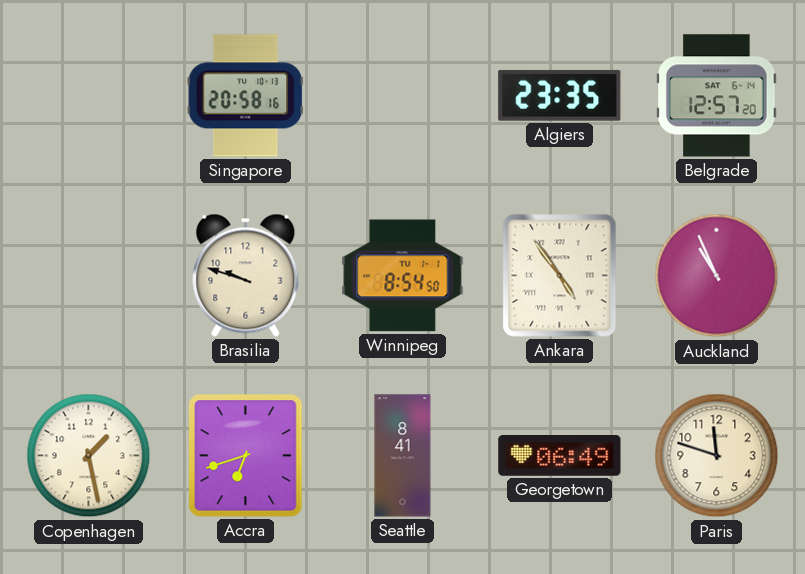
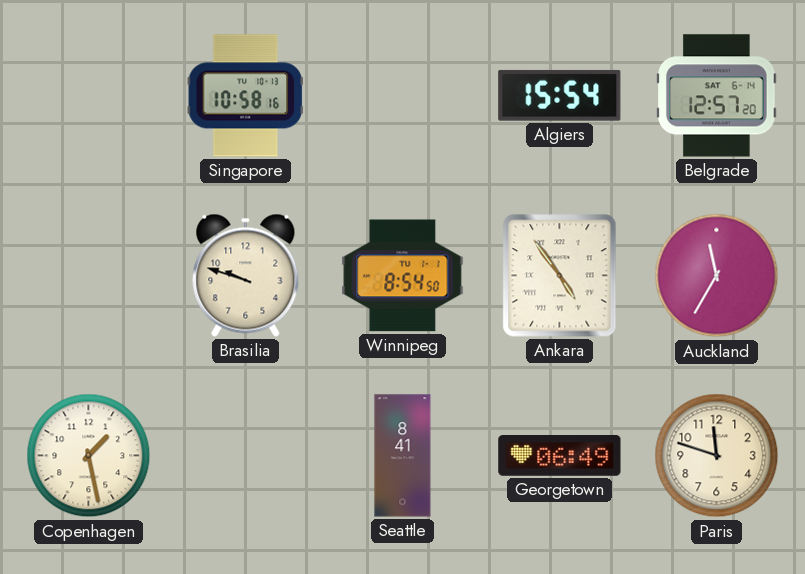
Singapore: 20:58 -> 10:58
Algiers: 23:35 -> 15:54
Auckland: 10:56 -> 11:35
Accra: 6:42 -> none
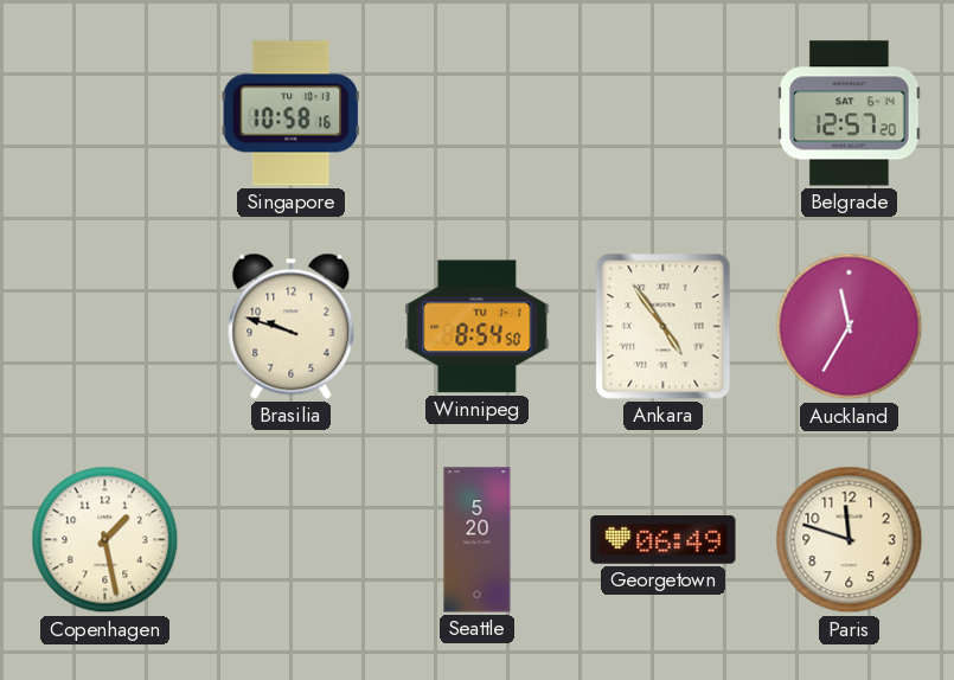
Algiers: 15:54 -> none
Seattle: 8:41 -> 5:20
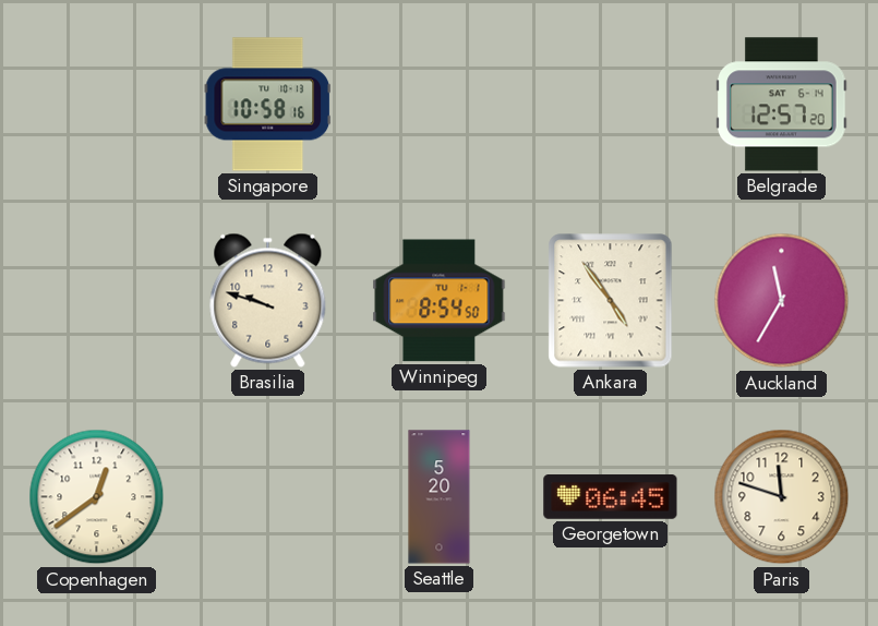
Copenhagen: 1:28 -> 12:39
Georgetown: 06:49 -> 06:45
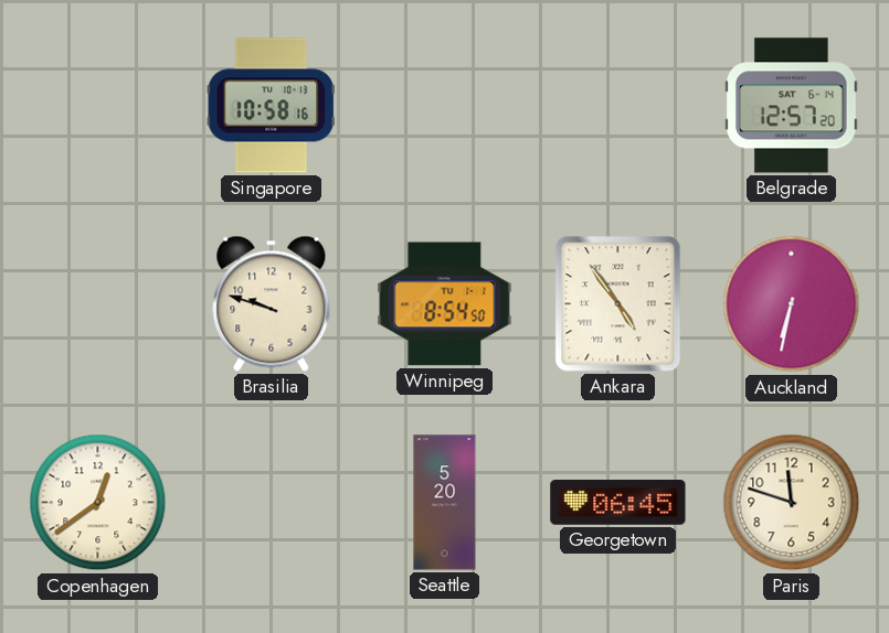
Auckland: 11:35 -> 6:32
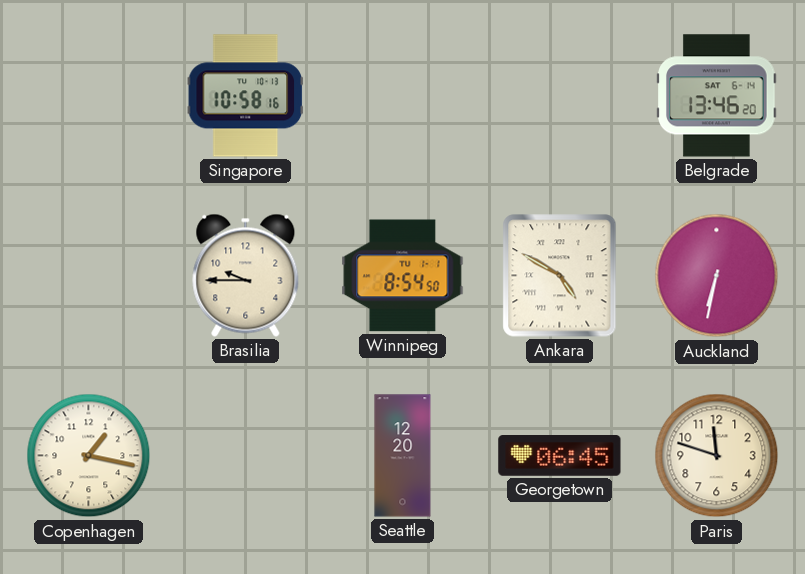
Belgrade: 12:57 -> 13:46
Brasilia: 9:48 -> 9:45
Ankara: 4:54 -> 4:50
Copenhagen: 12:39 -> 1:17
Seattle: 5:20 -> 12:20
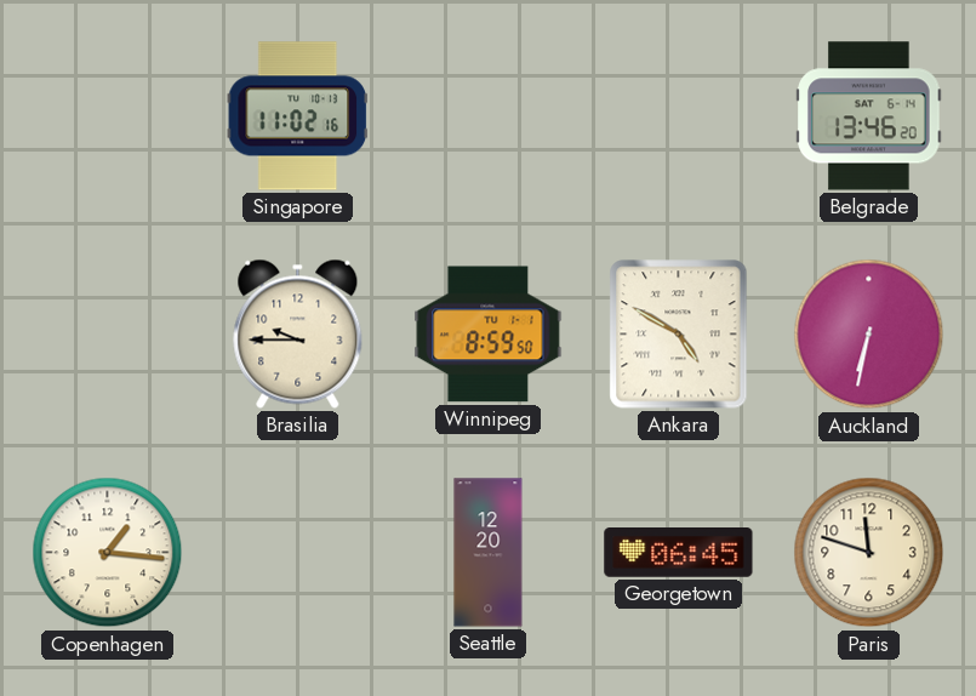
Singapore: 10:58 -> 11:02
Winnipeg: 8:54 -> 8:59
Copenhagen: 1:17 -> 1:16
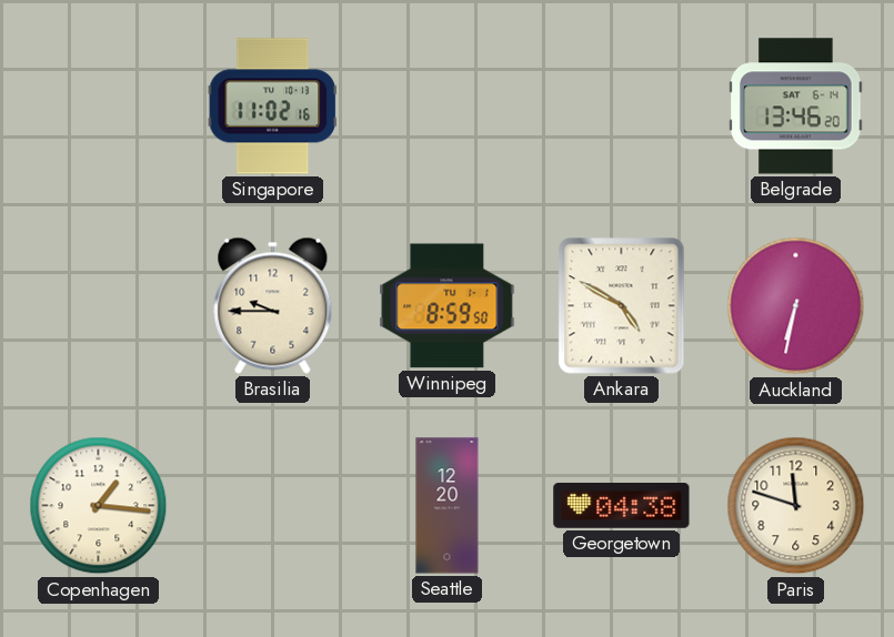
Georgetown: 06:45 -> 04:38
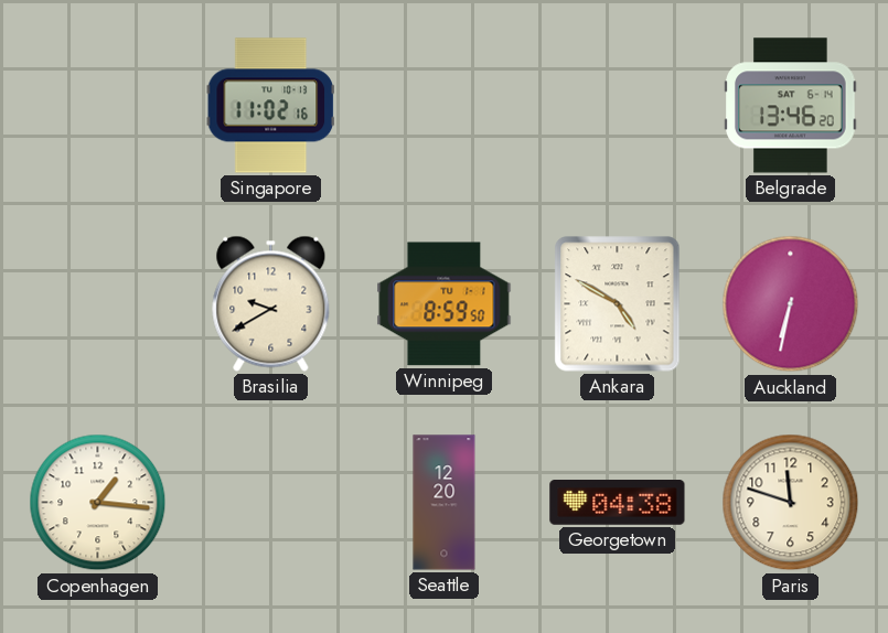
Brasilia: 9:45 -> 9:40
